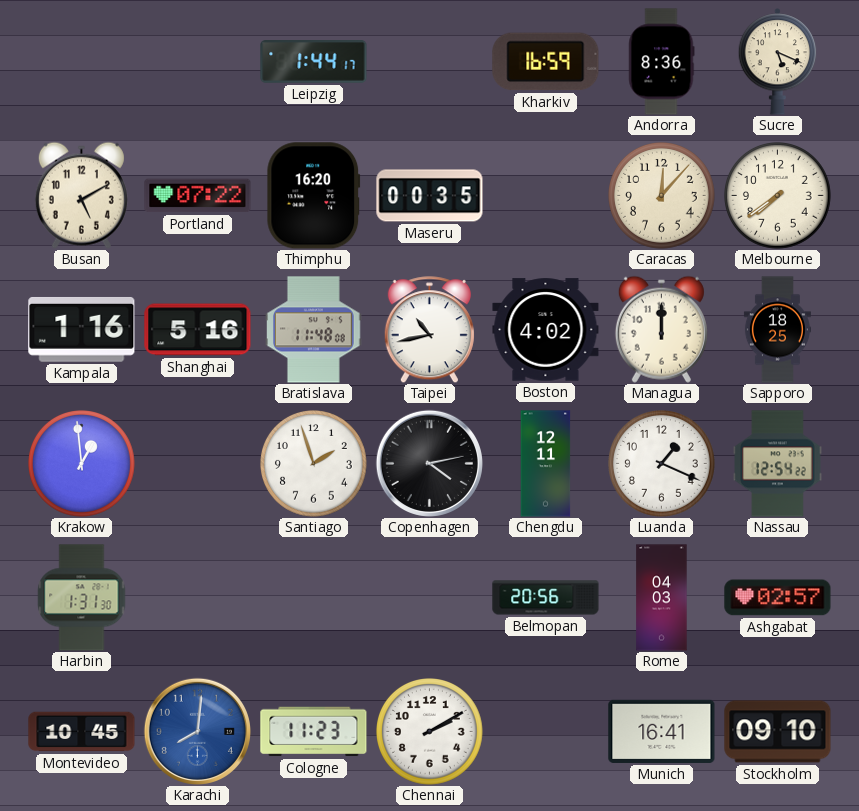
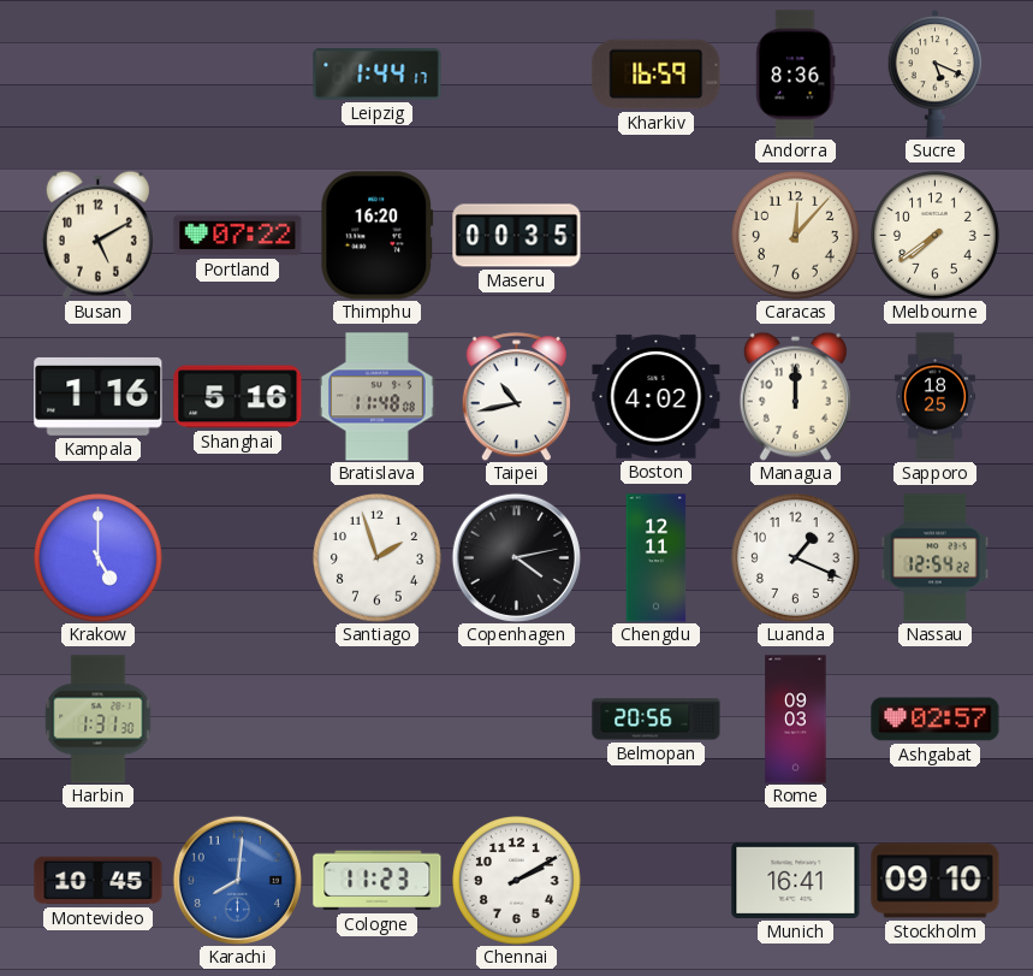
Krakow: 12:59 -> 5:00
Rome: 04:03 -> 09:03
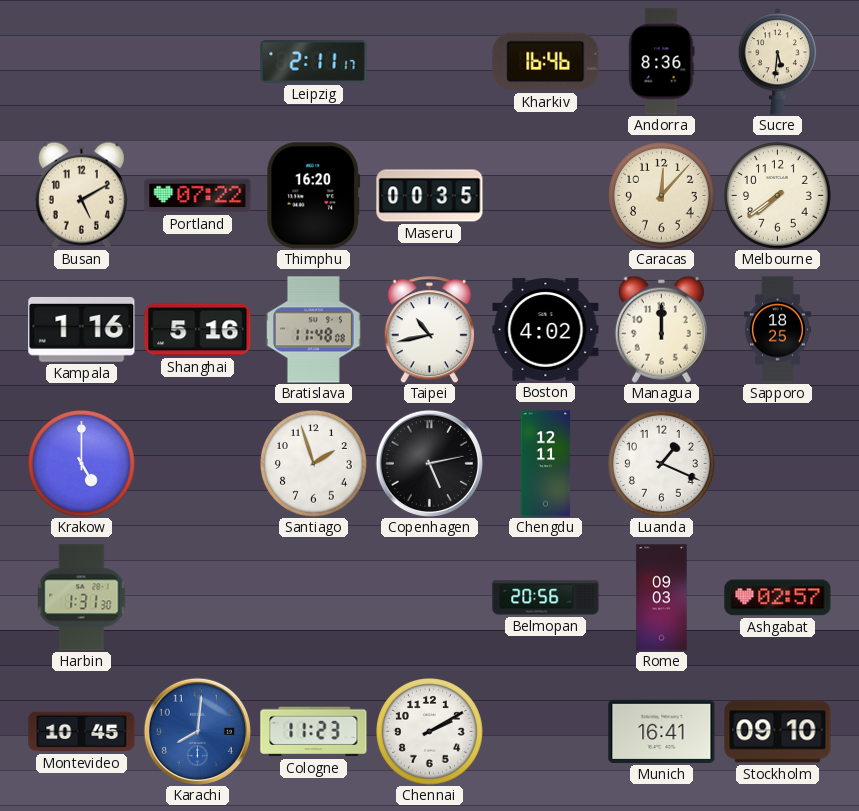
Leipzig: 1:44 -> 2:11
Kharkiv: 16:59 -> 16:46
Sucre: 5:19 -> 5:31
Copenhagen: 4:13 -> 5:13
Nassau: 12:54 -> none
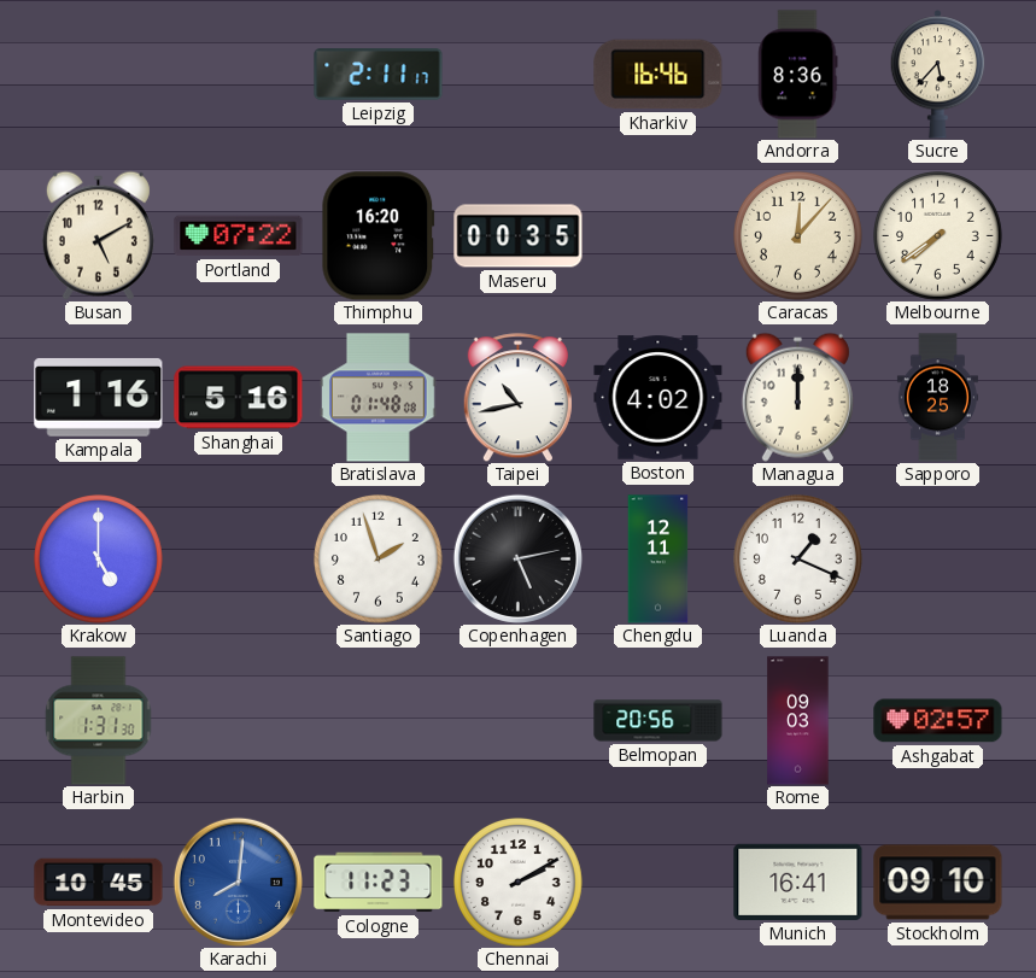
Sucre: 5:31 -> 5:37
Bratislava: 11:48 -> 01:48
